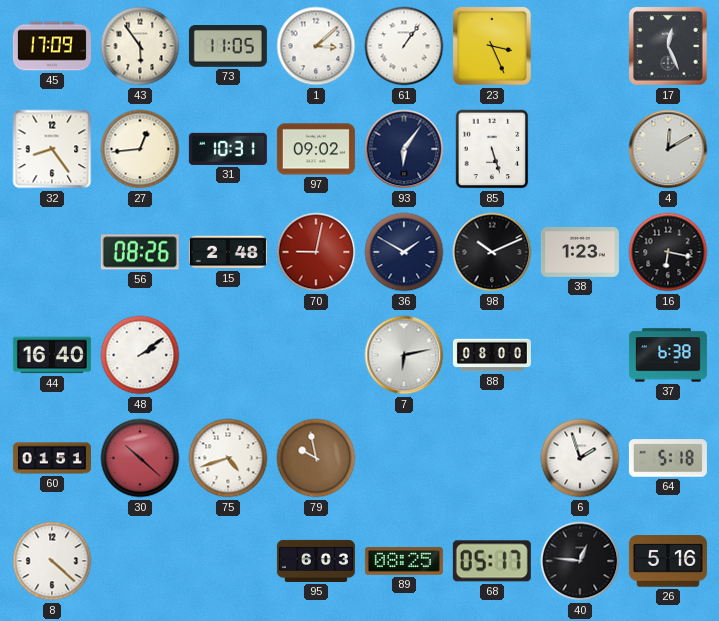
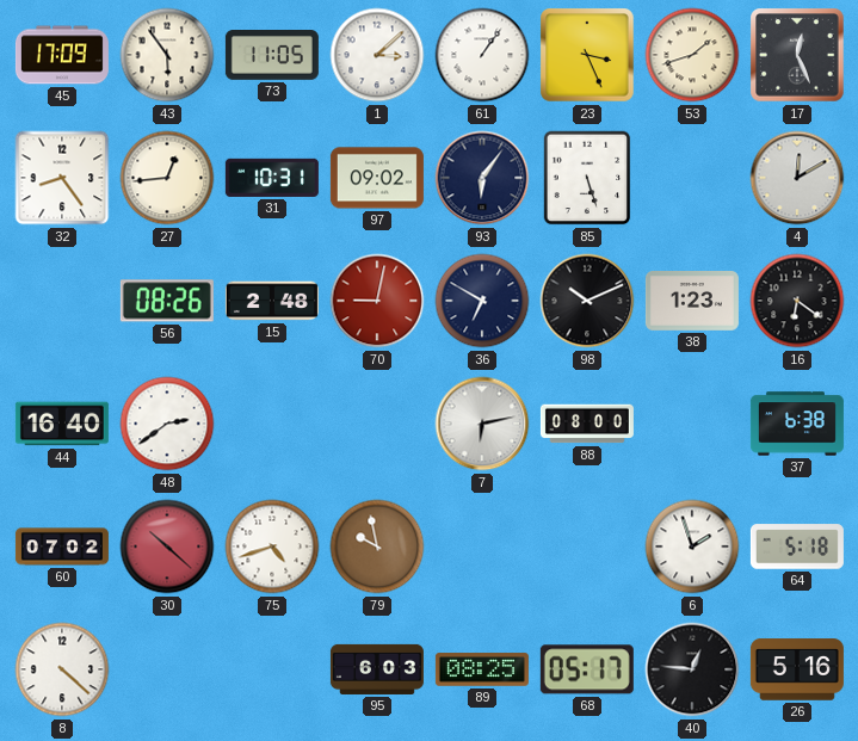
53: none -> 1:42
36: 1:50 -> 6:50
16: 6:17 -> 6:21
48: 2:09 -> 2:39
60: 01:51 -> 07:02
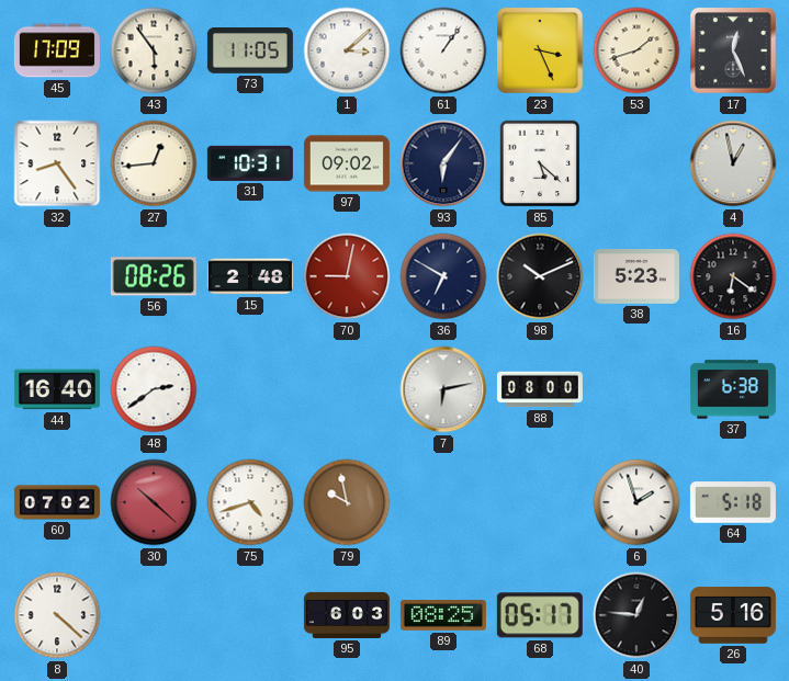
85: 5:27 -> 5:22
4: 12:10 -> 12:58
38: 1:23 -> 5:23
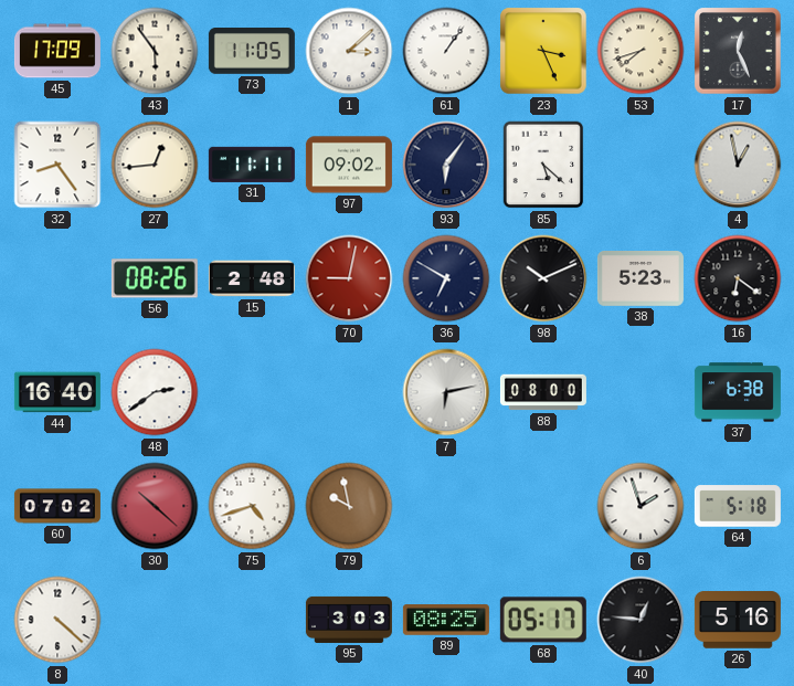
53: 1:42 -> 7:42
31: 10:31 -> 11:11
95: 6:03 -> 3:03
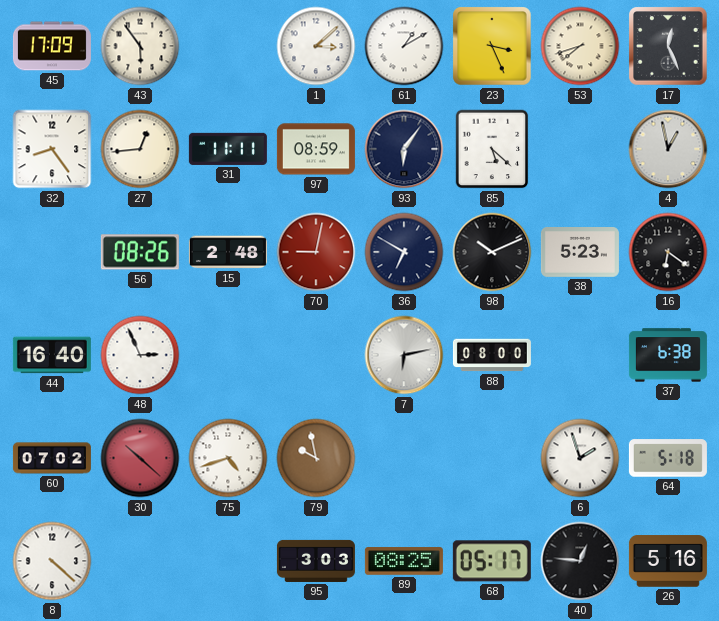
73: 11:05 -> none
61: 1:06 -> 1:10
97: 09:02 -> 08:59
48: 2:39 -> 2:56
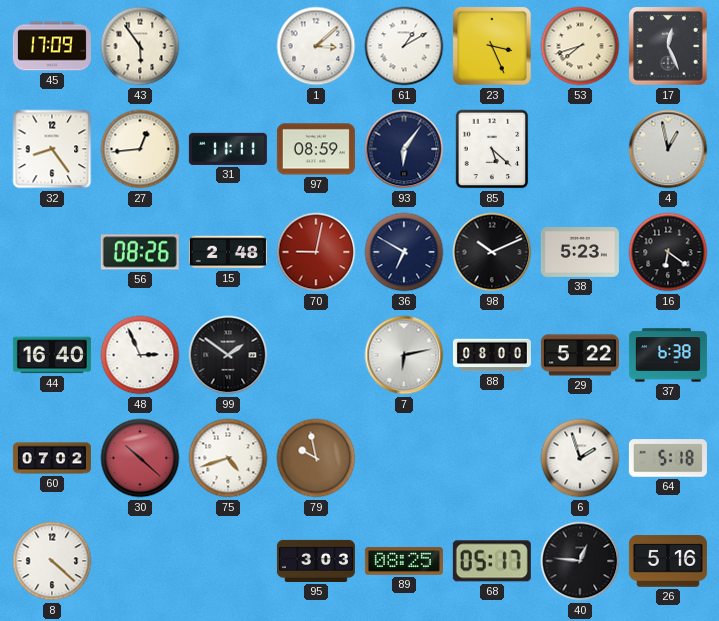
99: none -> 1:51
29: none -> 5:22
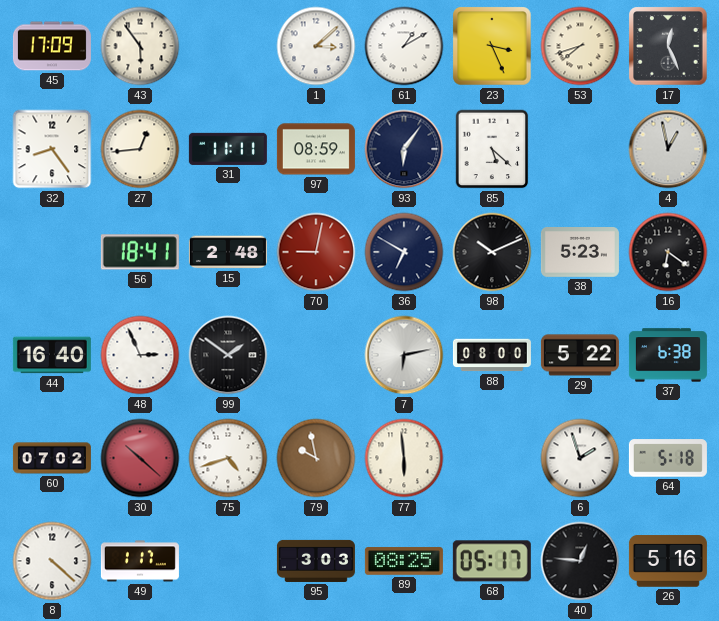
56: 08:26 -> 18:41
77: none -> 5:59
49: none -> 1:17
